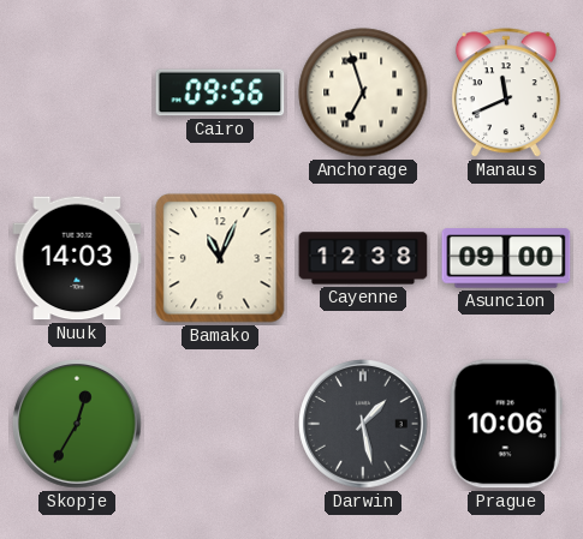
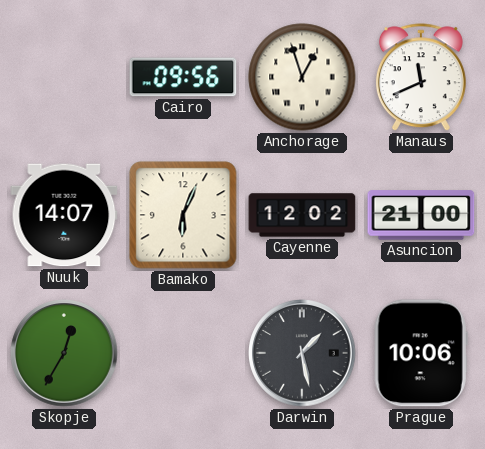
Anchorage: 6:57 -> 12:57
Nuuk: 14:03 -> 14:07
Bamako: 11:04 -> 6:04
Cayenne: 12:38 -> 12:02
Asuncion: 09:00 -> 21:00
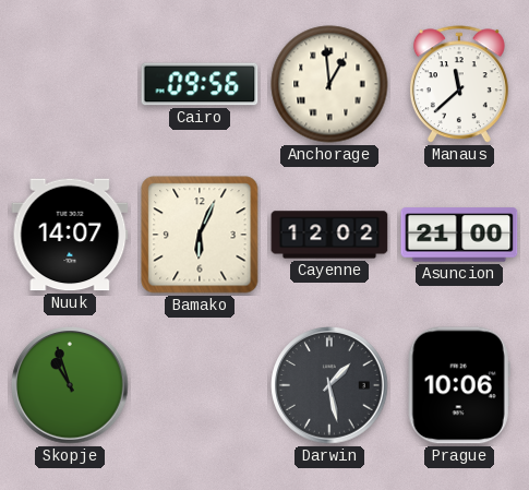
Anchorage: 12:57 -> 12:59
Manaus: 11:41 -> 11:38
Skopje: 12:35 -> 10:57
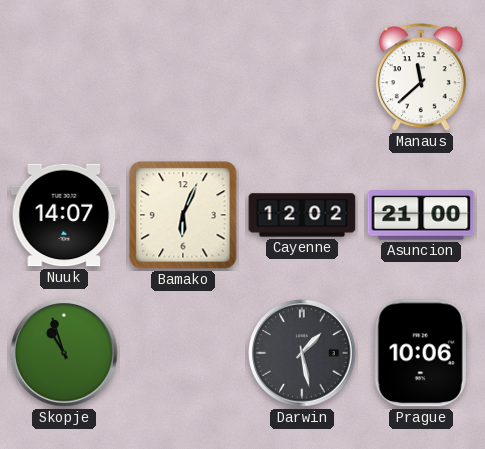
Cairo: 09:56 -> none
Anchorage: 12:59 -> none
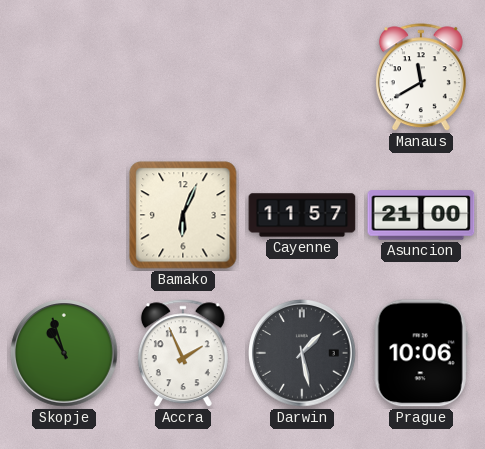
Manaus: 11:38 -> 11:40
Nuuk: 14:07 -> none
Cayenne: 12:02 -> 11:57
Accra: none -> 1:56
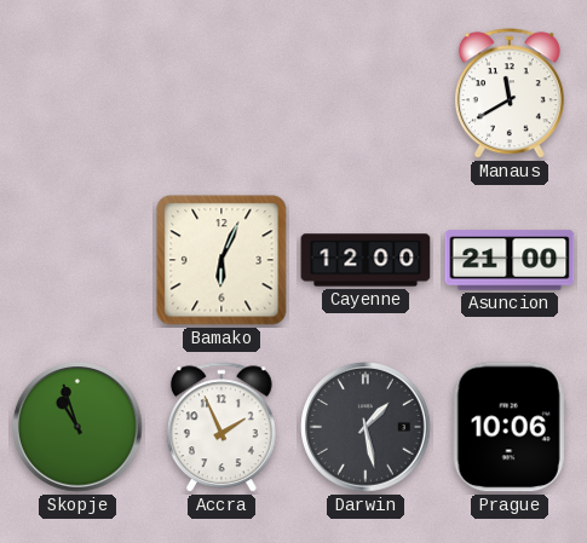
Cayenne: 11:57 -> 12:00
